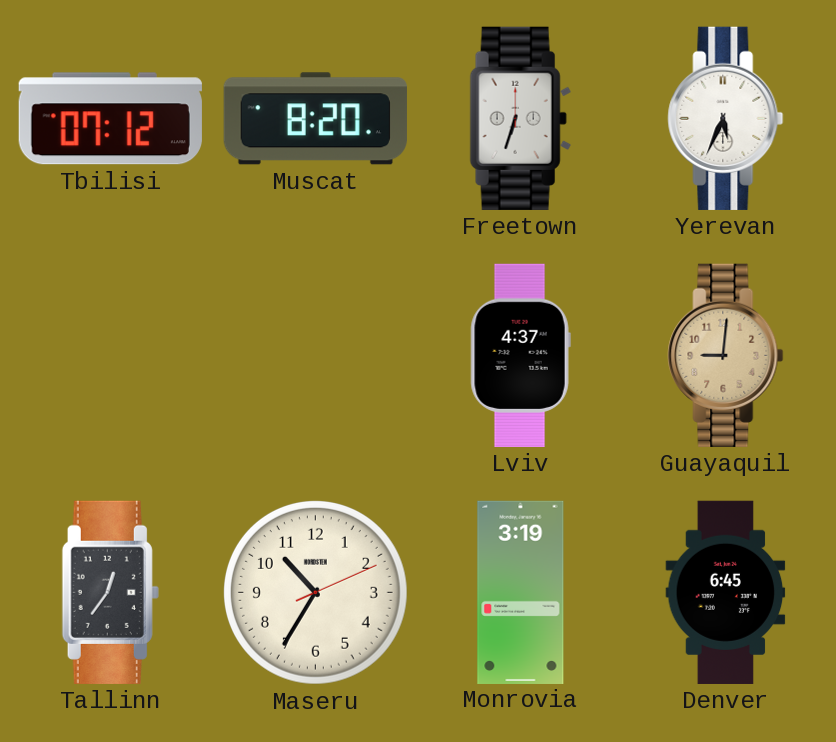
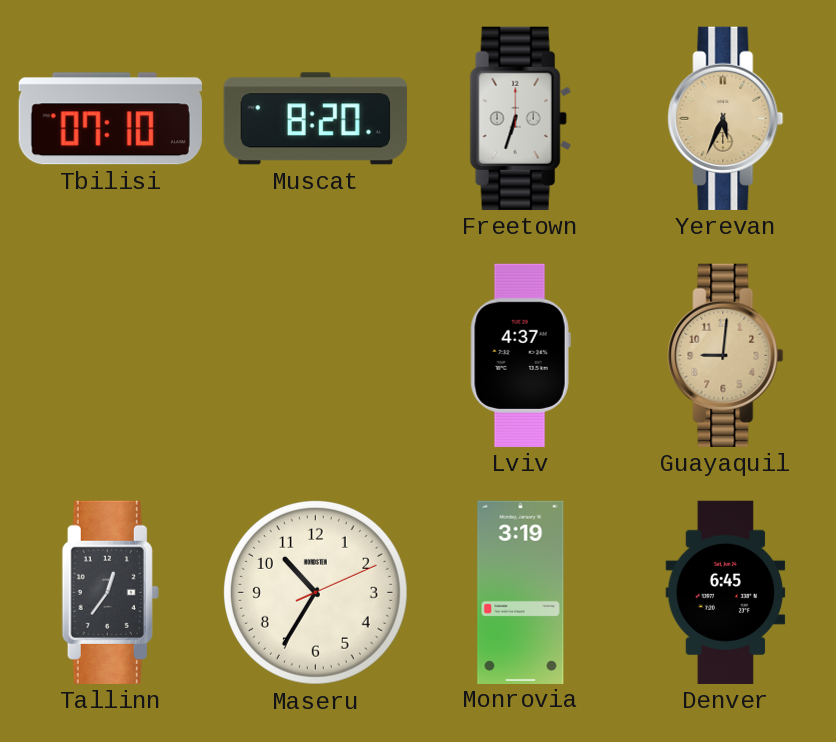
Tbilisi: 07:12 -> 07:10
Yerevan dial: white -> champagne
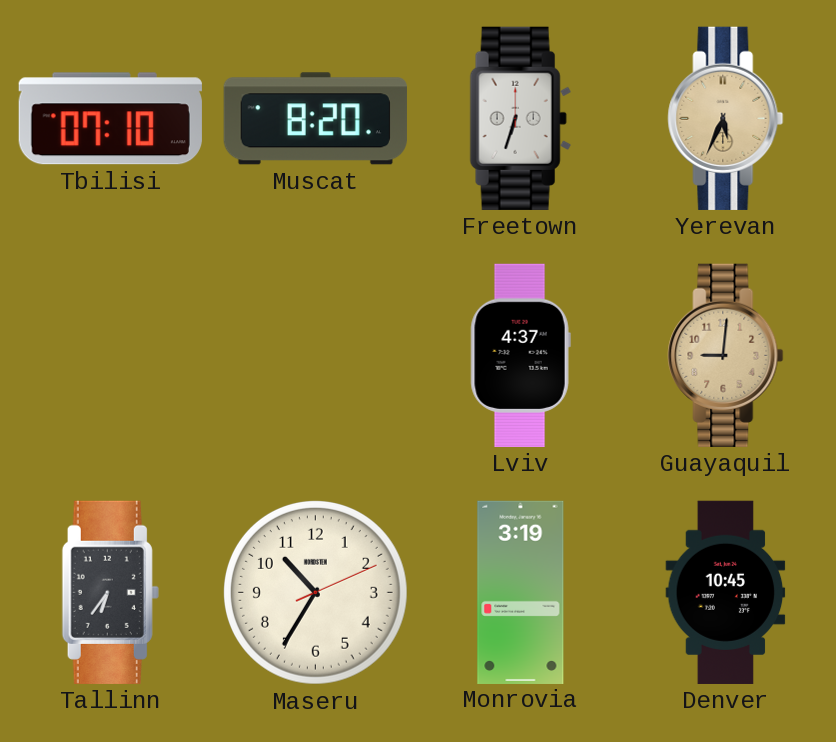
Tallinn: 12:36 -> 6:36
Denver: 6:45 -> 10:45
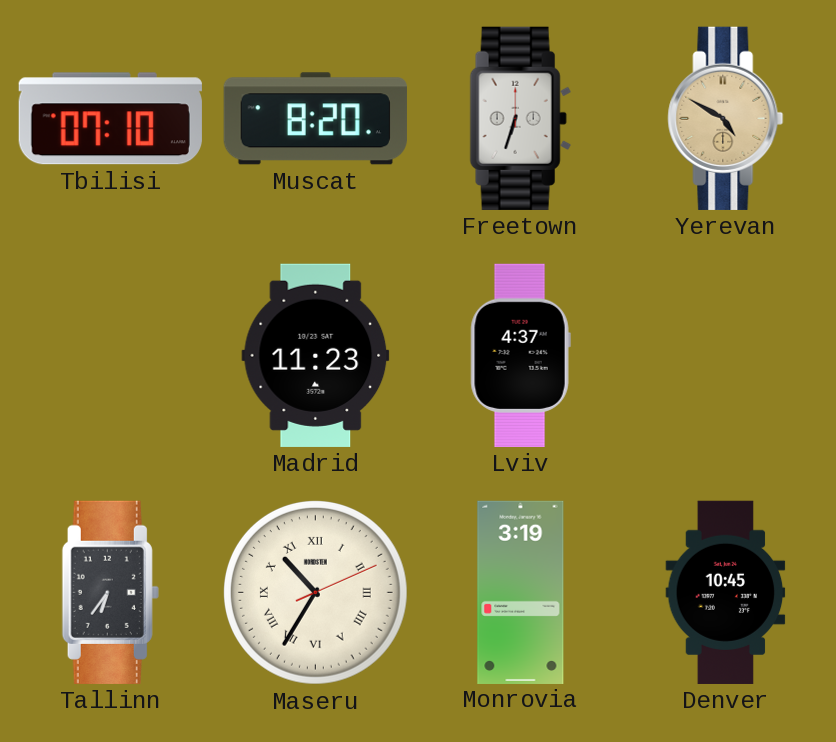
Yerevan: 5:34 -> 4:50
Madrid: none -> 11:23
Guayaquil: 9:01 -> none
Maseru numerals: Arabic -> Roman
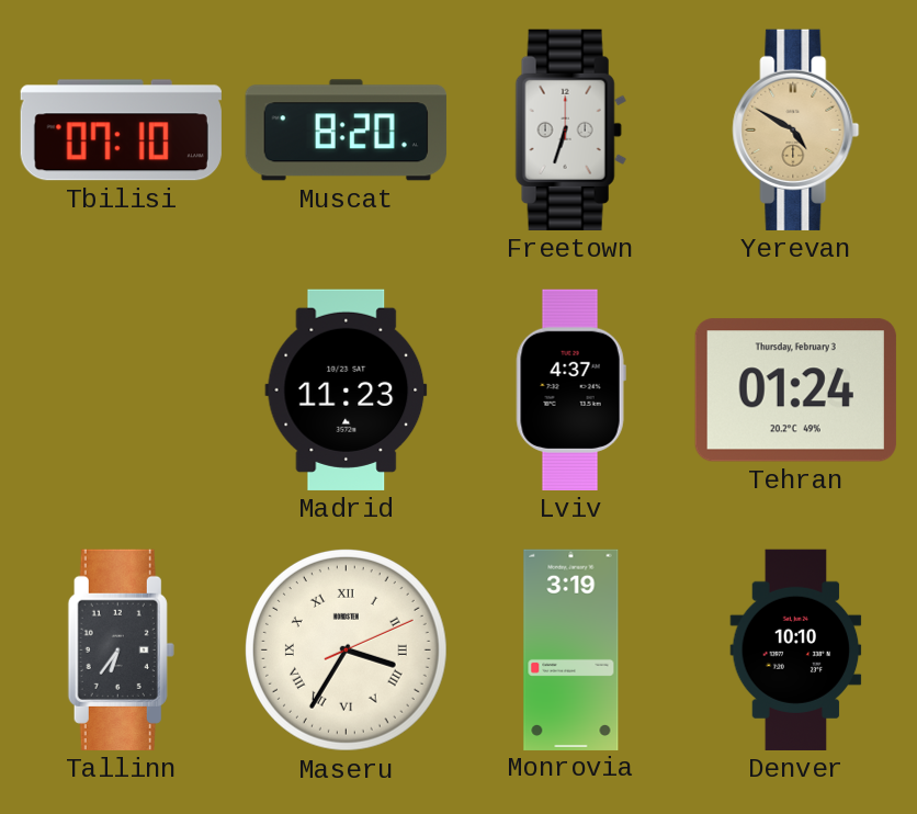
Tehran: none -> 01:24
Maseru: 10:35 -> 3:35
Denver: 10:45 -> 10:10
